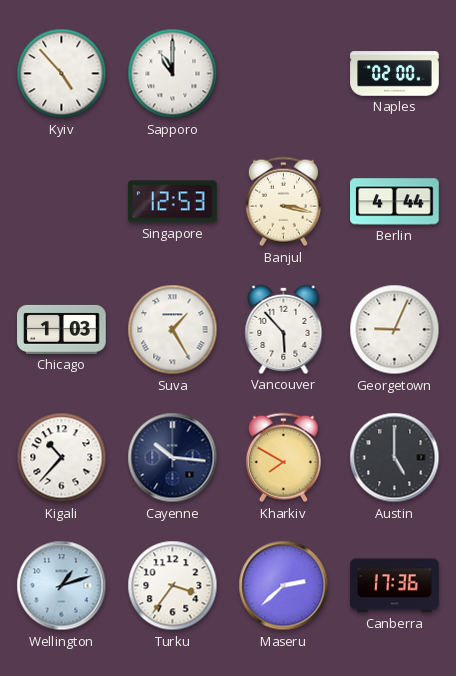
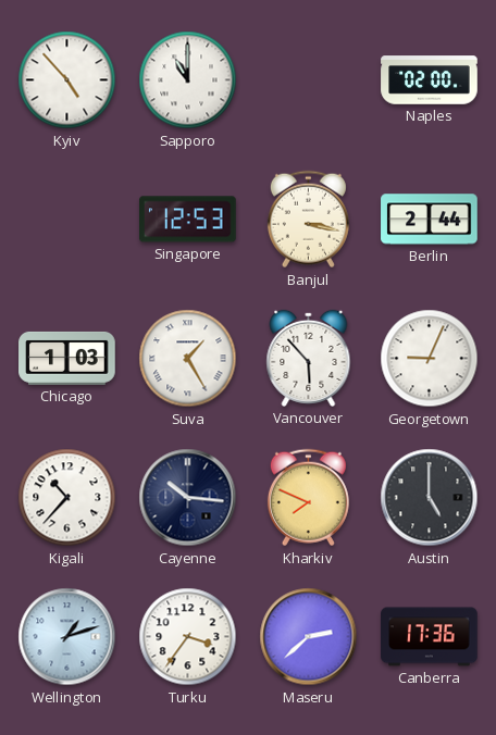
Berlin: 4:44 -> 2:44
Kharkiv: 7:50 -> 7:49
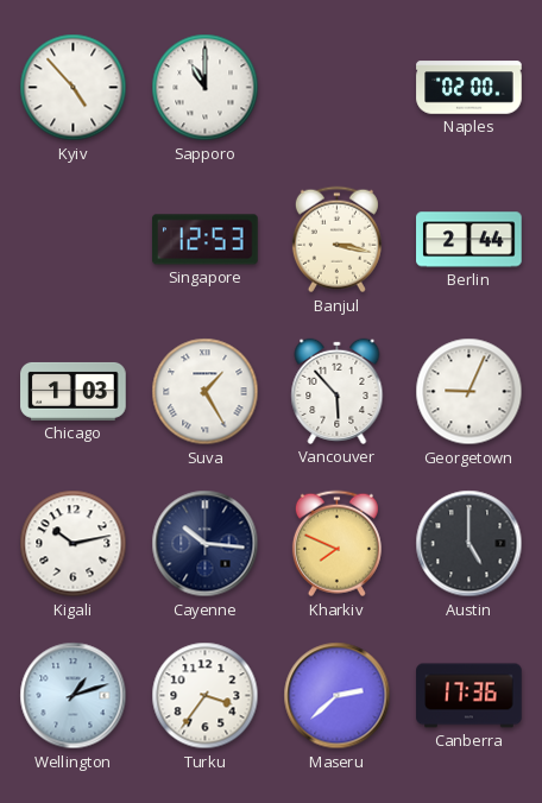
Kigali: 10:37 -> 10:13
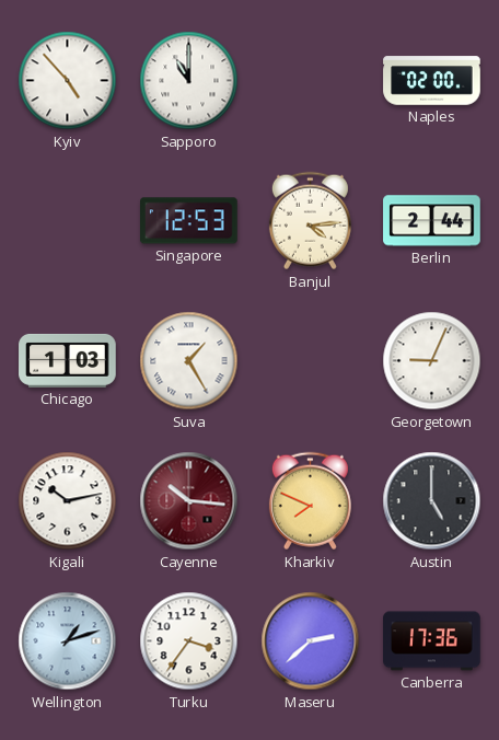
Banjul: 3:17 -> 4:14
Vancouver: 5:53 -> none
Cayenne dial: navy -> burgundy
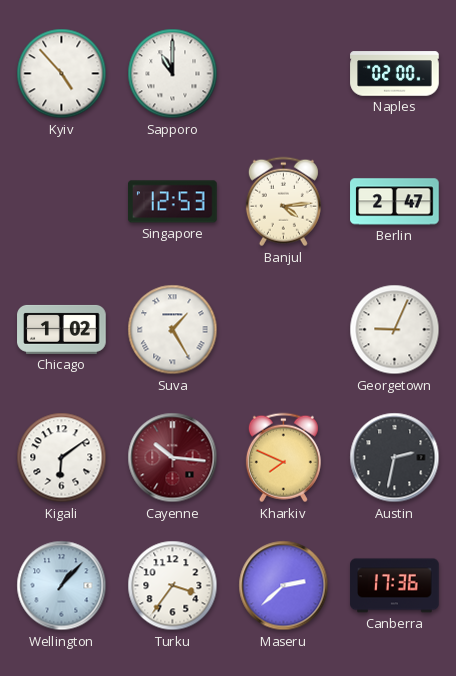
Berlin: 2:44 -> 2:47
Chicago: 1:03 -> 1:02
Kigali: 10:13 -> 6:09
Austin: 5:00 -> 2:32
Wellington: 1:12 -> 1:07
